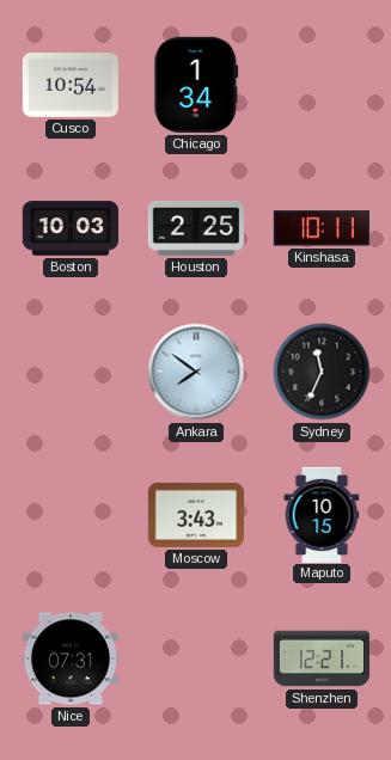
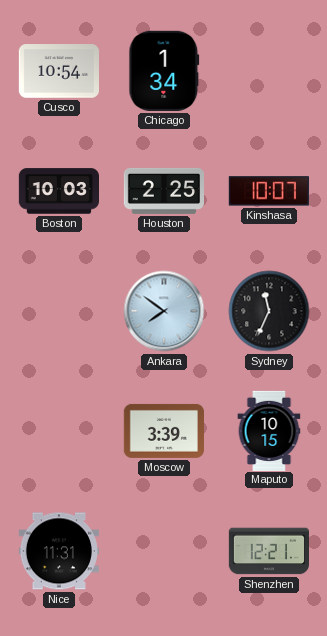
Kinshasa: 10:11 -> 10:07
Moscow: 3:43 -> 3:39
Nice: 07:31 -> 11:31
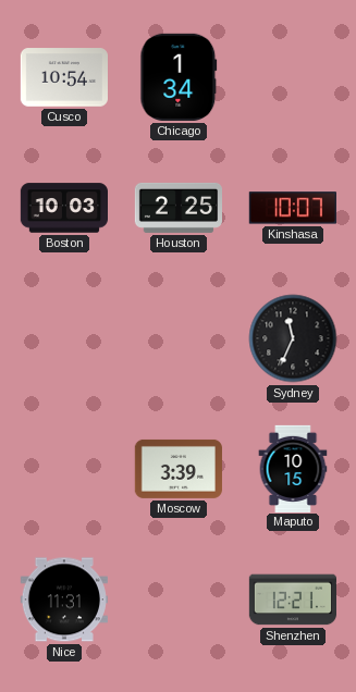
Ankara: 7:51 -> none
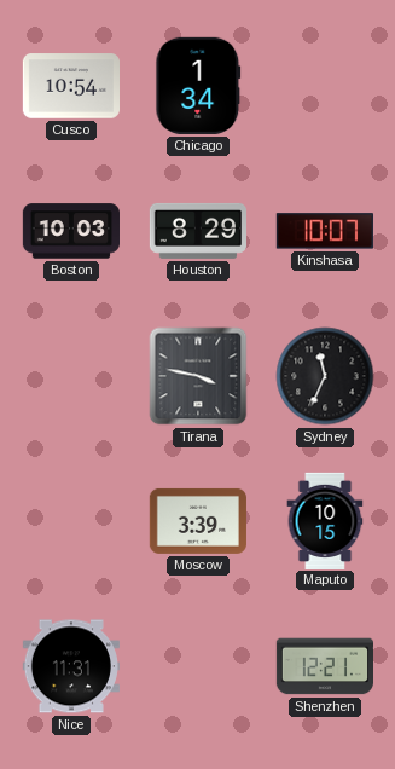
Houston: 2:25 -> 8:29
Tirana: none -> 3:47
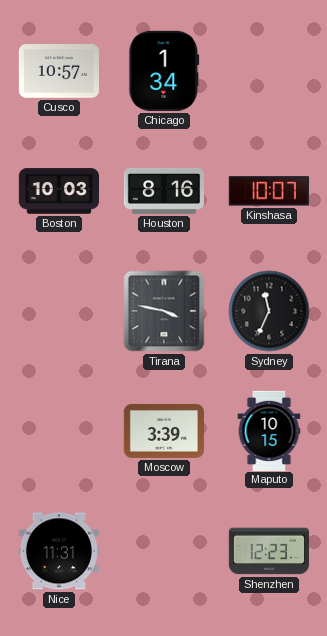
Cusco: 10:54 -> 10:57
Houston: 8:29 -> 8:16
Shenzhen: 12:21 -> 12:23
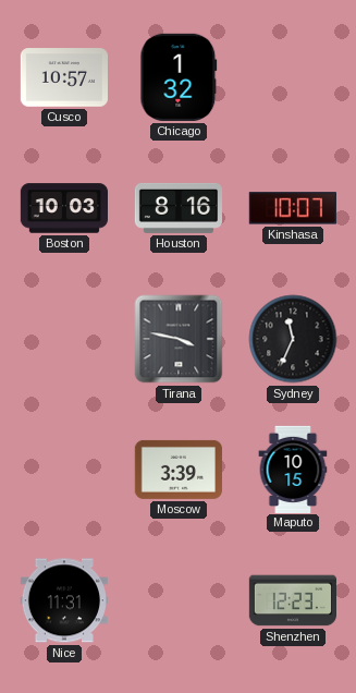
Chicago: 1:34 -> 1:32
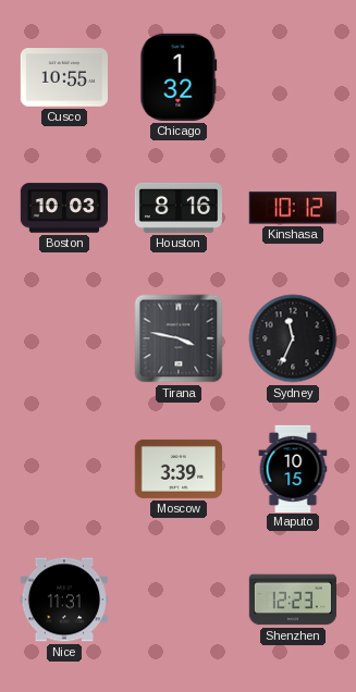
Cusco: 10:57 -> 10:55
Kinshasa: 10:07 -> 10:12
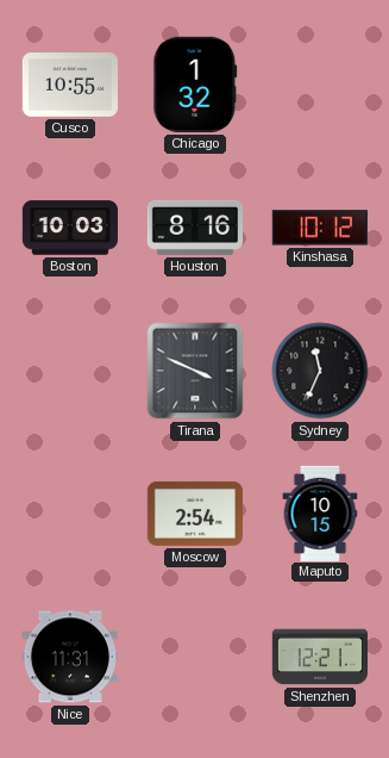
Tirana: 3:47 -> 3:49
Moscow: 3:39 -> 2:54
Shenzhen: 12:23 -> 12:21
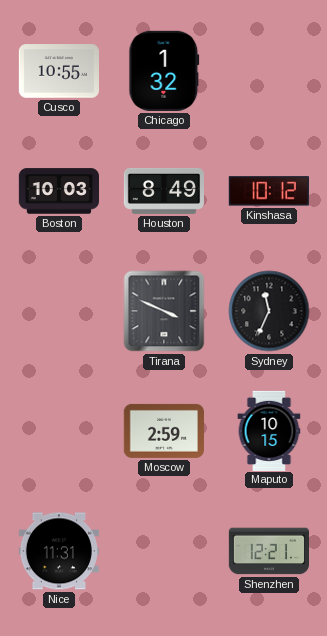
Houston: 8:16 -> 8:49
Moscow: 2:54 -> 2:59
